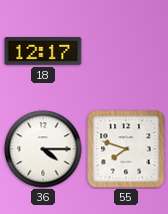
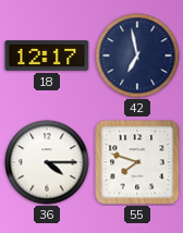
42: none -> 6:58
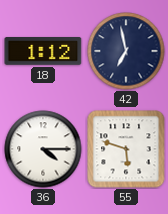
18: 12:17 -> 1:12
55: 7:48 -> 5:48
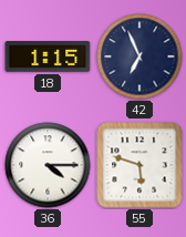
18: 1:12 -> 1:15
42: 6:58 -> 6:56
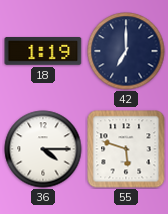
18: 1:15 -> 1:19
42: 6:56 -> 7:00
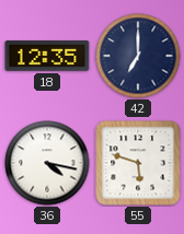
18: 1:19 -> 12:35
36: 4:15 -> 4:17
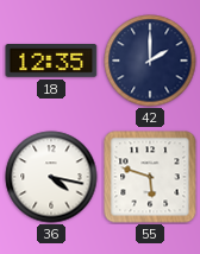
42: 7:00 -> 2:00
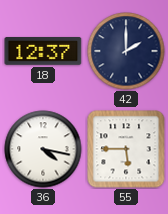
18: 12:35 -> 12:37
55: 5:48 -> 5:45
